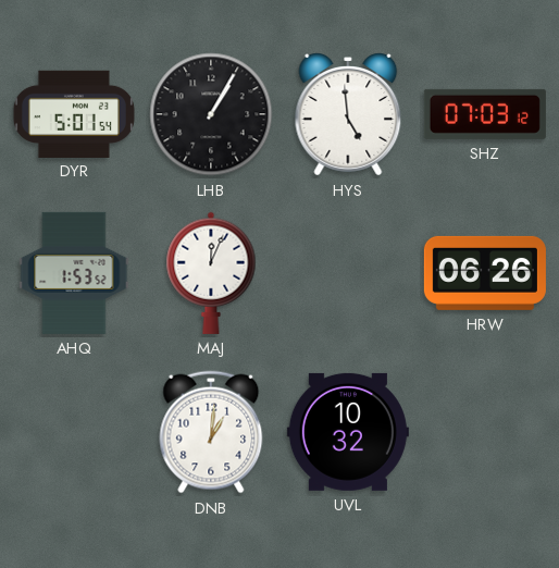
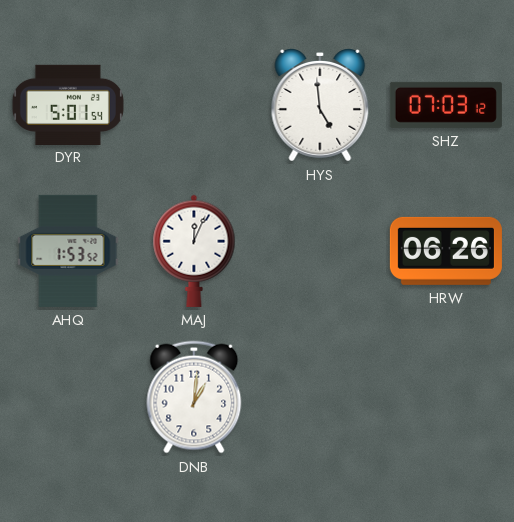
LHB: 1:05 -> none
UVL: 10:32 -> none
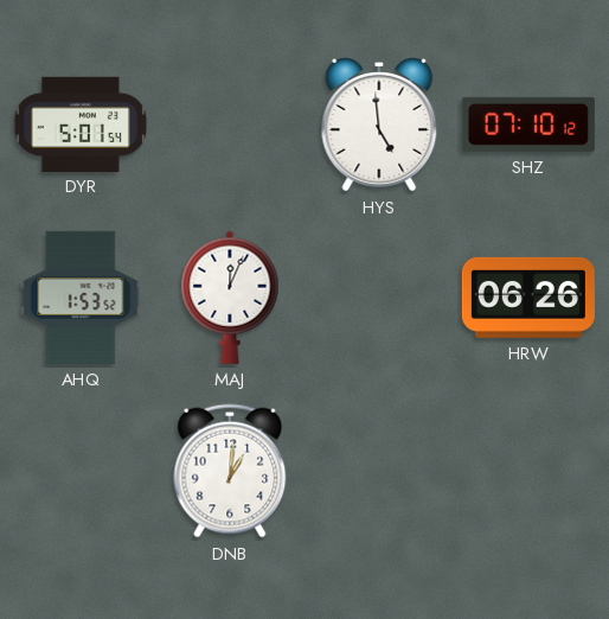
SHZ: 07:03 -> 07:10
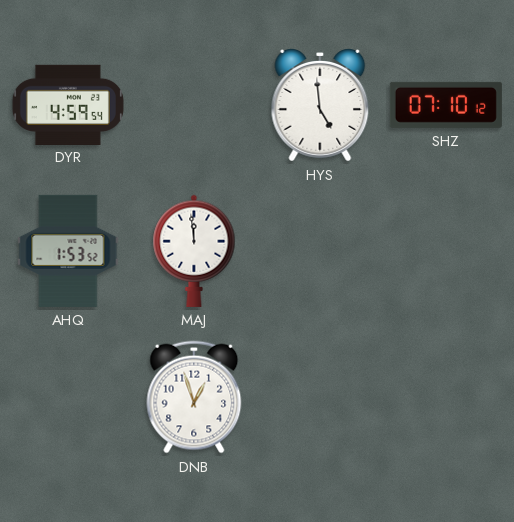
DYR: 5:01 -> 4:59
MAJ: 12:04 -> 11:59
HRW: 06:26 -> none
DNB: 1:01 -> 12:57
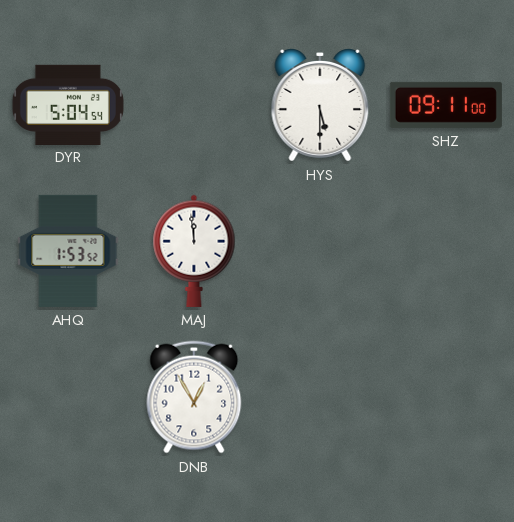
DYR: 4:59 -> 5:04
HYS: 4:59 -> 5:30
SHZ: 07:10 -> 09:11
DNB: 12:57 -> 12:55
